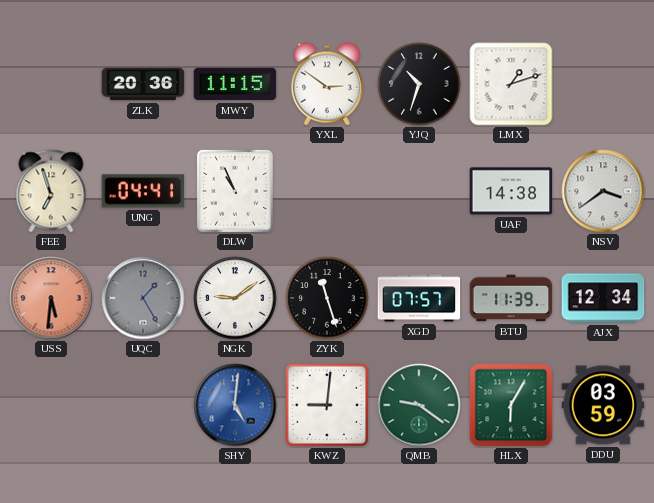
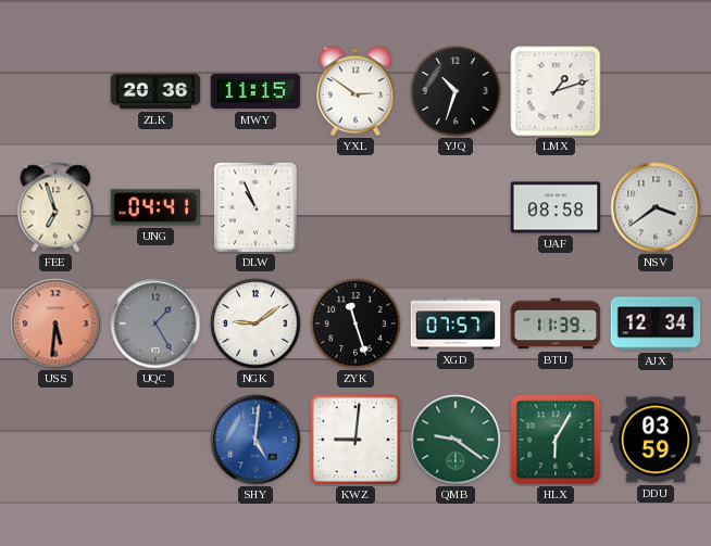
UAF: 14:38 -> 08:58
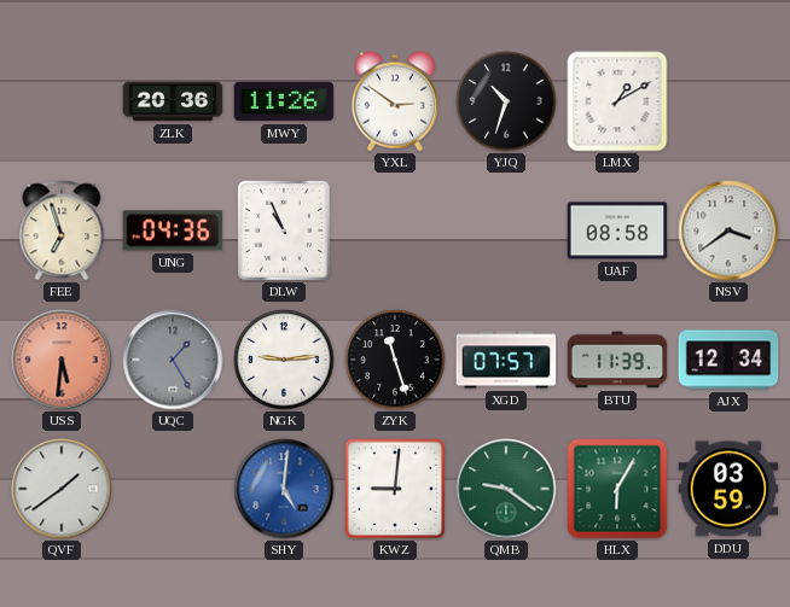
MWY: 11:15 -> 11:26
LMX: 1:12 -> 1:10
UNG: 04:41 -> 04:36
NGK: 9:09 -> 9:14
QVF: none -> 1:39
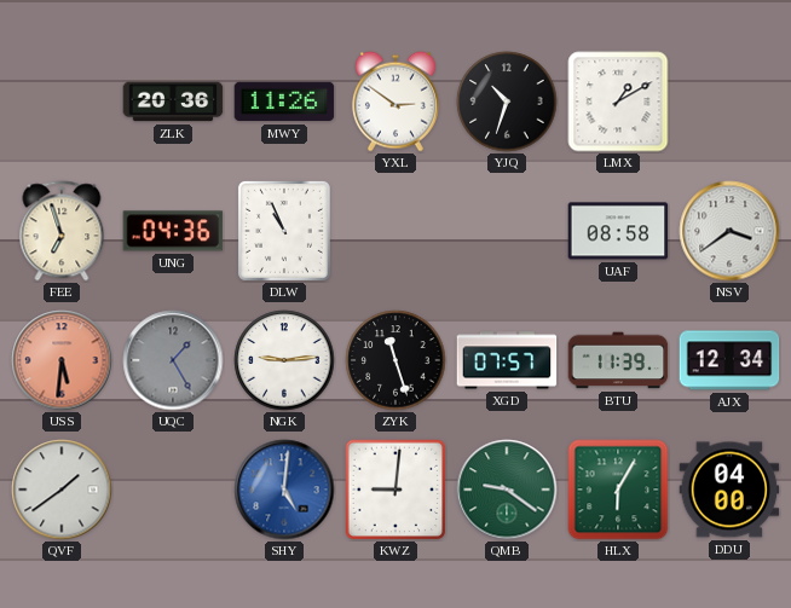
DDU: 03:59 -> 04:00
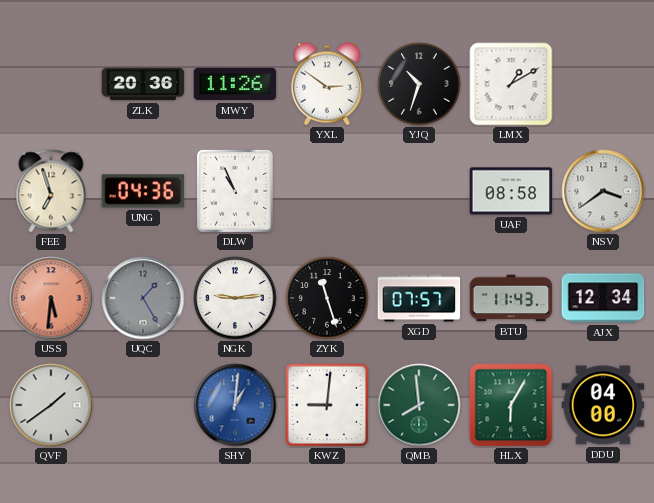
BTU: 11:39 -> 11:43
SHY: 5:01 -> 1:01
QMB: 9:21 -> 7:59
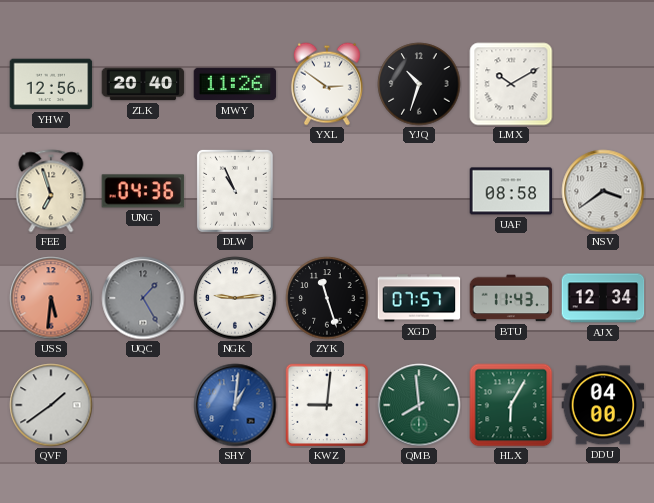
YHW: none -> 12:56
ZLK: 20:36 -> 20:40
LMX: 1:10 -> 10:10
